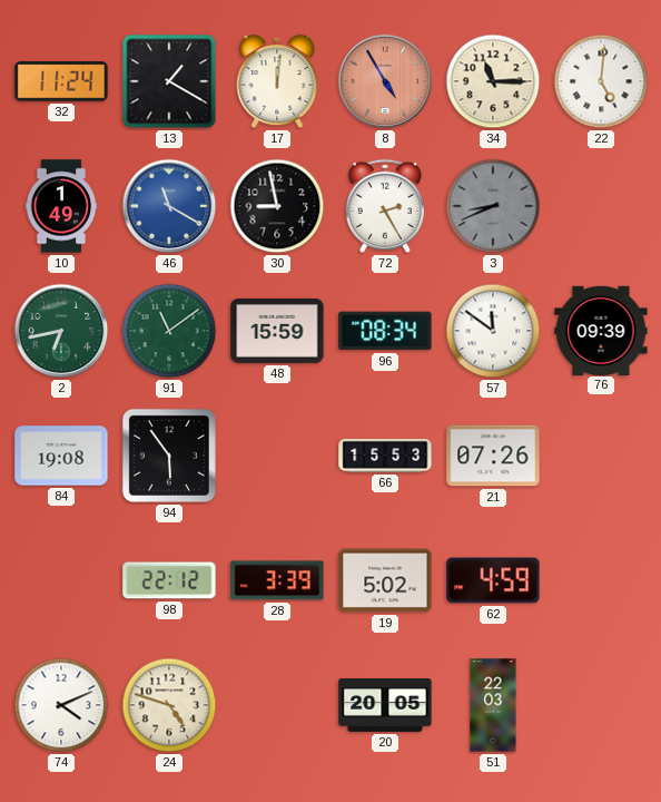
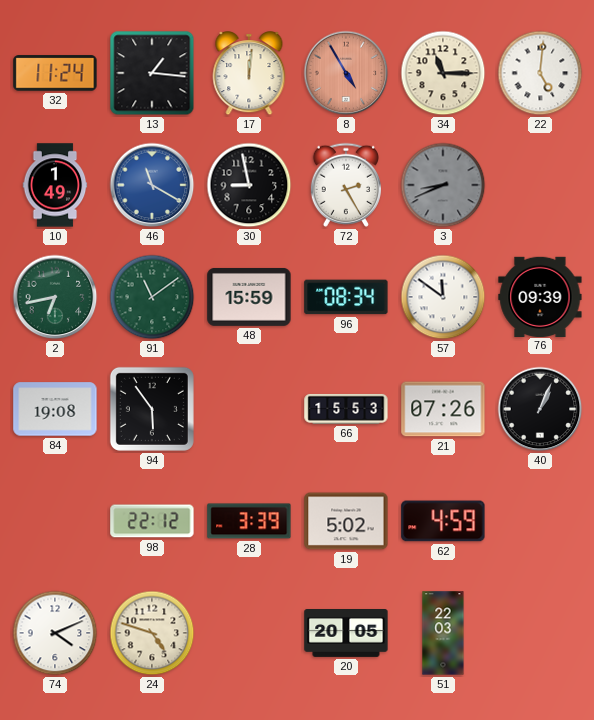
13: 1:20 -> 1:16
40: none -> 1:04
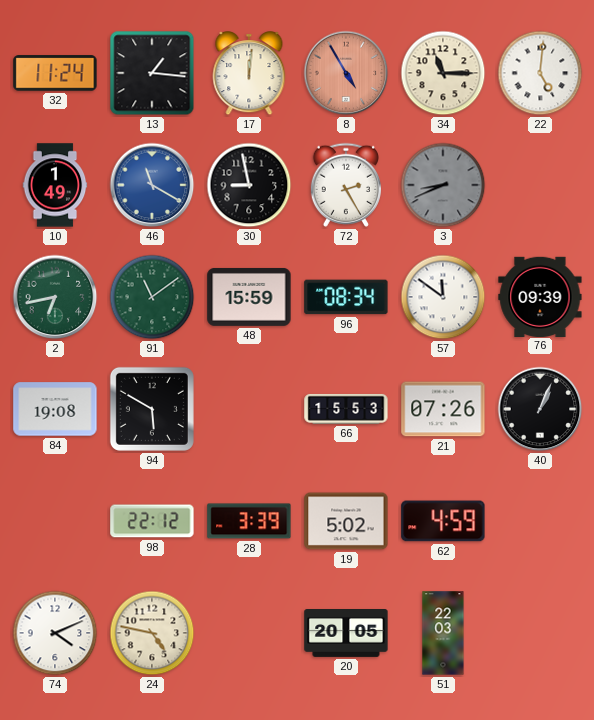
94: 5:54 -> 5:50
24: 4:48 -> 4:47
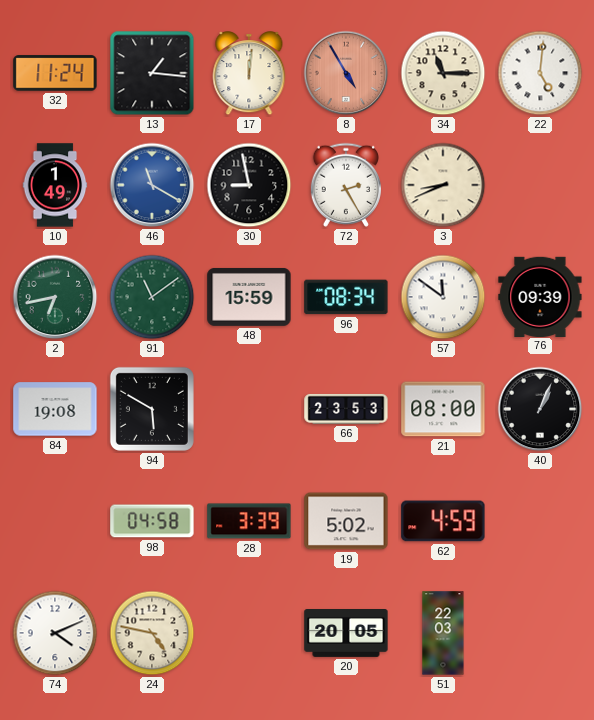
3 dial: grey -> cream
66: 15:53 -> 23:53
21: 07:26 -> 08:00
98: 22:12 -> 04:58
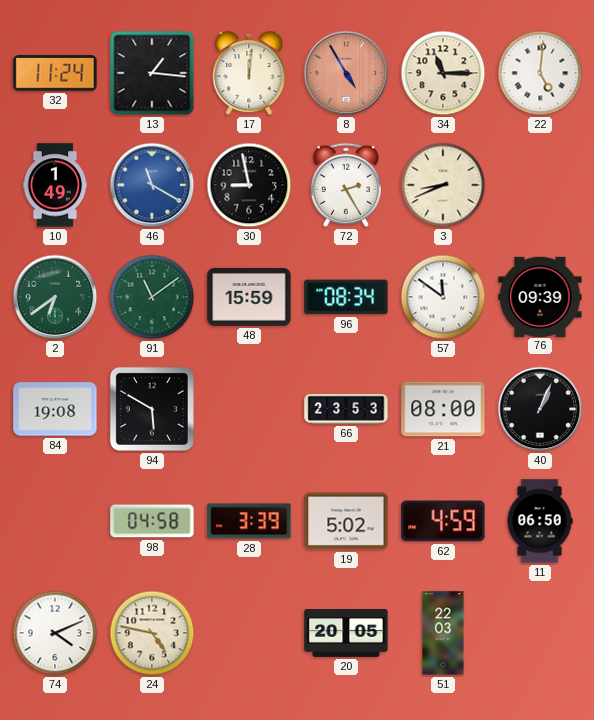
2: 6:43 -> 6:39
11: none -> 06:50
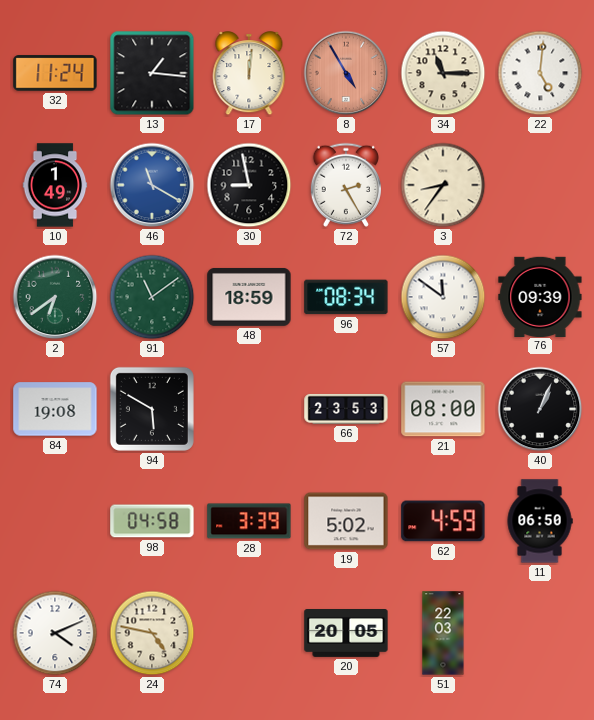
3: 8:41 -> 8:36
48: 15:59 -> 18:59
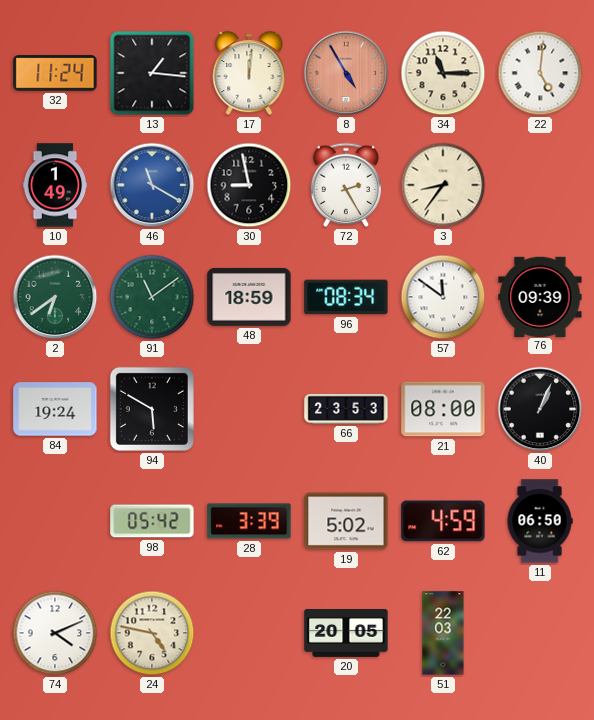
84: 19:08 -> 19:24
98: 04:58 -> 05:42
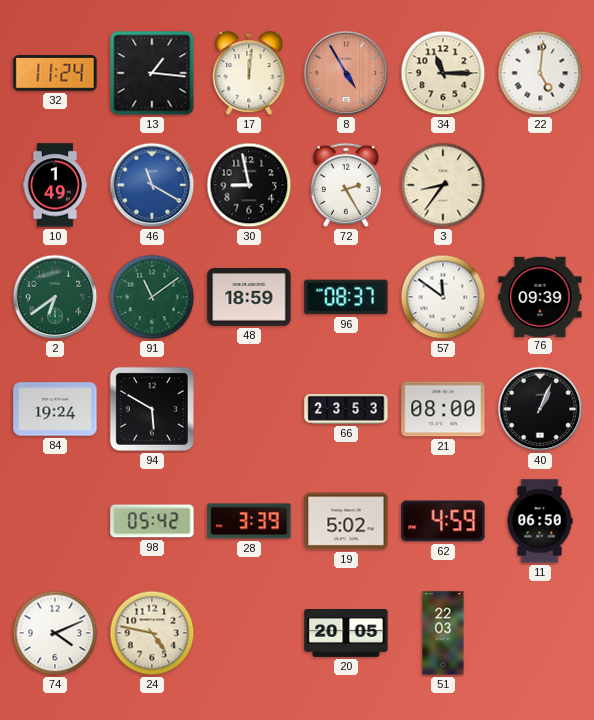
96: 08:34 -> 08:37
